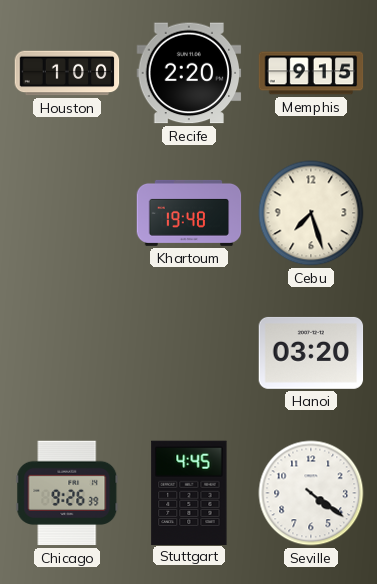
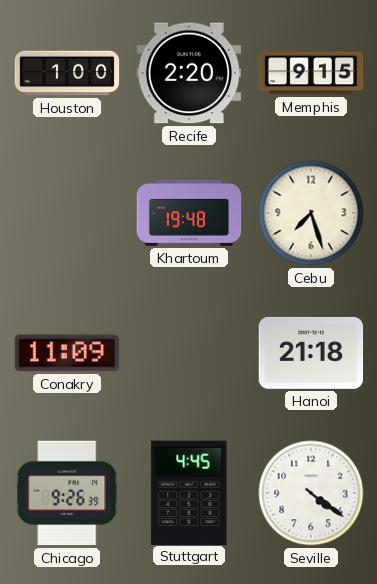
Conakry: none -> 11:09
Hanoi: 03:20 -> 21:18
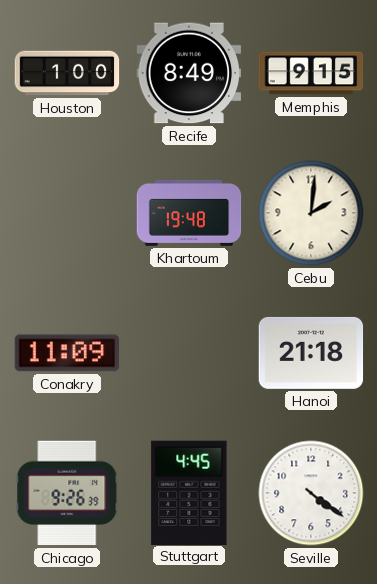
Recife: 2:20 -> 8:49
Cebu: 7:27 -> 2:01
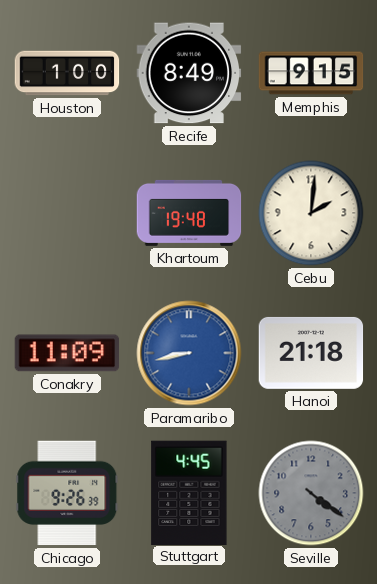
Paramaribo: none -> 8:43
Seville dial: white -> grey
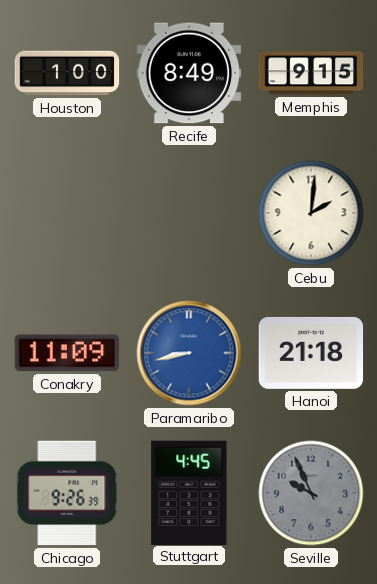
Khartoum: 19:48 -> none
Seville: 4:21 -> 9:56
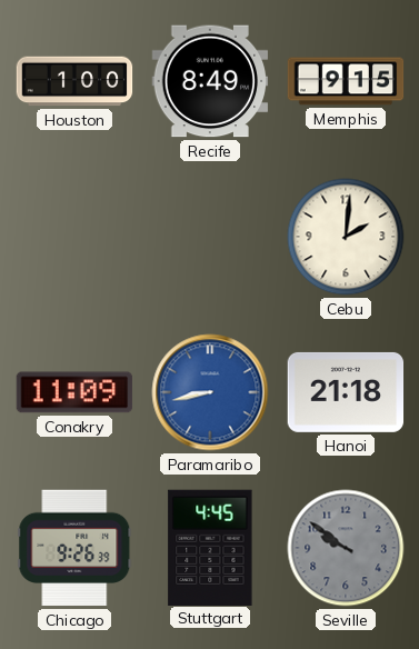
Seville: 9:56 -> 9:51
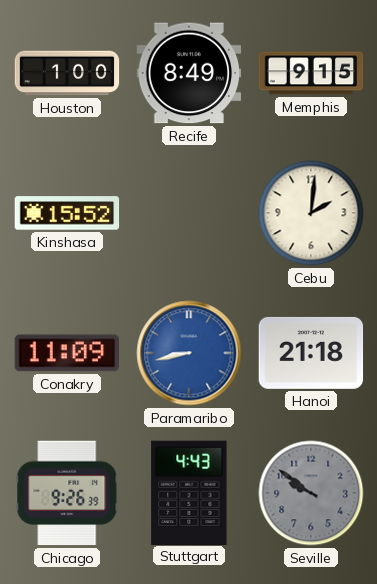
Kinshasa: none -> 15:52
Stuttgart: 4:45 -> 4:43
